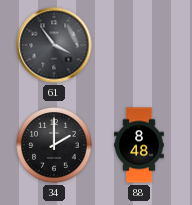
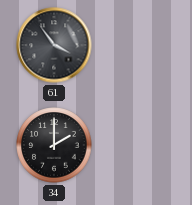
88: 8:48 -> none
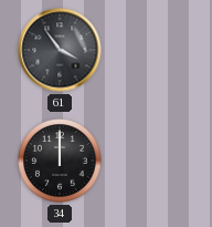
34: 2:00 -> 12:00
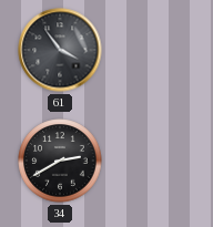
34: 12:00 -> 2:40
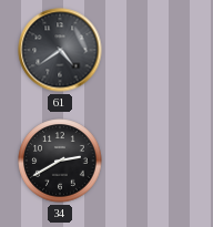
61: 3:54 -> 4:39
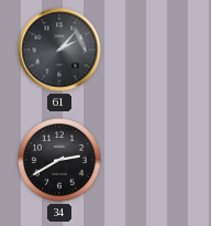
61: 4:39 -> 2:07
